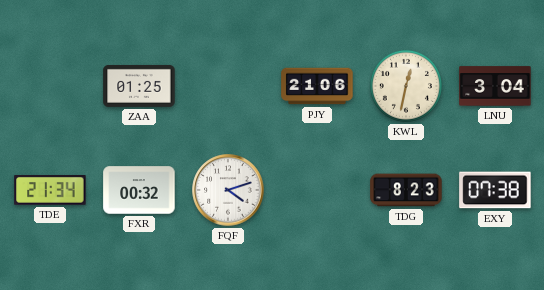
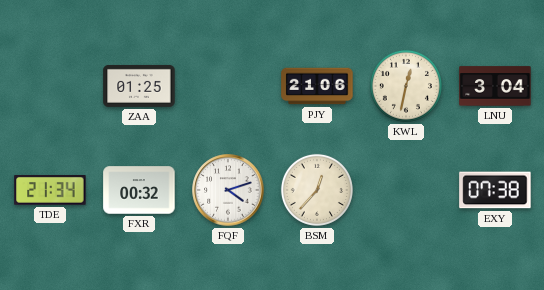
BSM: none -> 12:37
TDG: 8:23 -> none
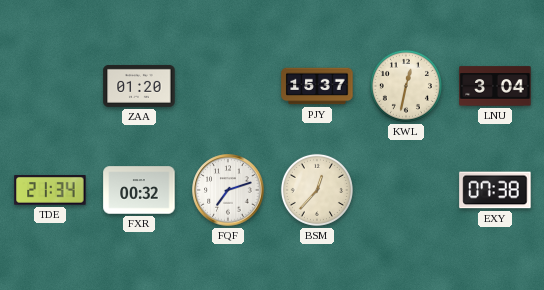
ZAA: 01:25 -> 01:20
PJY: 21:06 -> 15:37
FQF: 4:12 -> 7:12
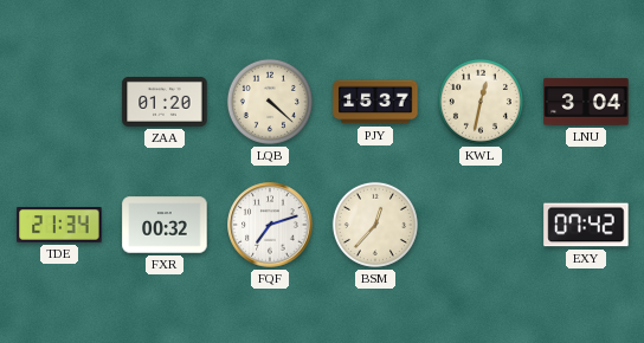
LQB: none -> 4:22
EXY: 07:38 -> 07:42
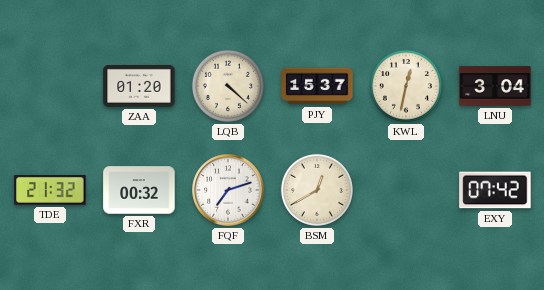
TDE: 21:34 -> 21:32
BSM: 12:37 -> 12:40
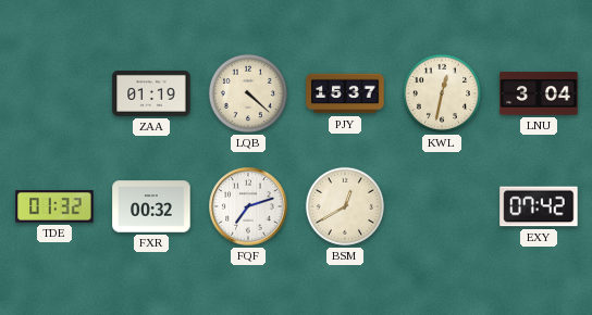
ZAA: 01:20 -> 01:19
TDE: 21:32 -> 01:32
